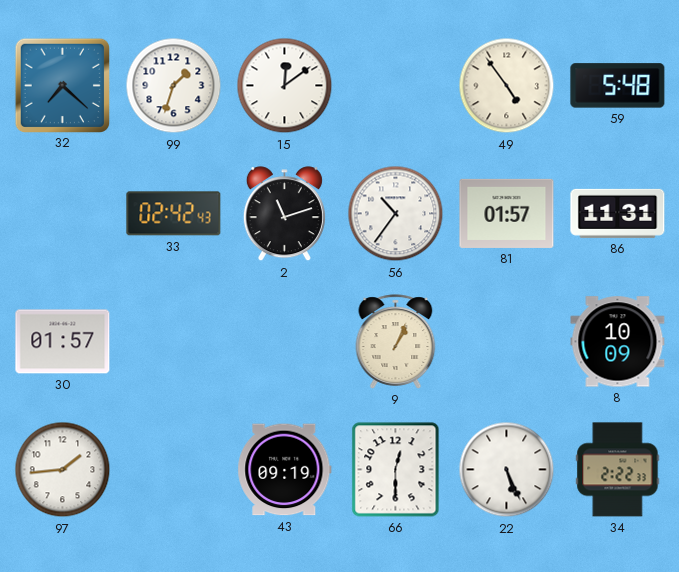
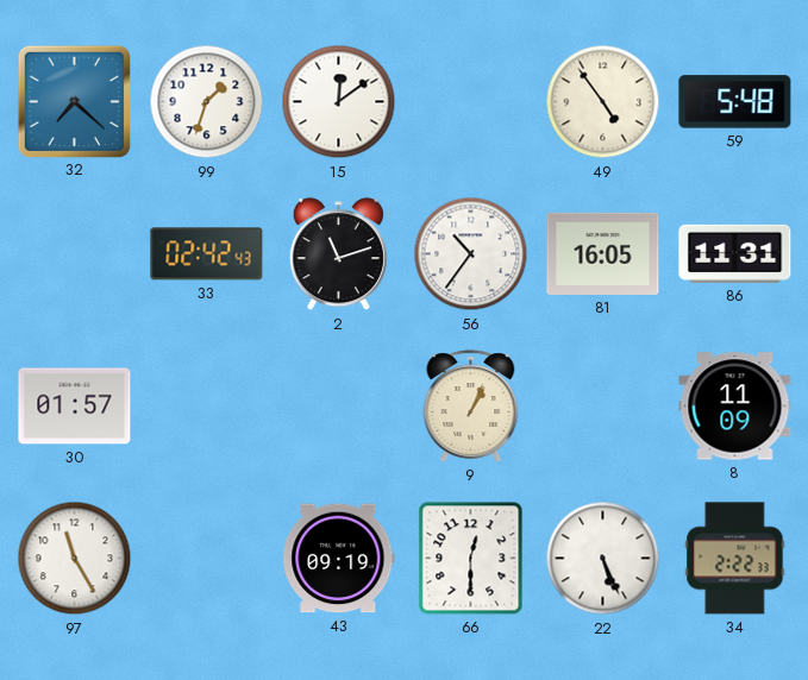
81: 01:57 -> 16:05
8: 10:09 -> 11:09
97: 1:44 -> 11:25
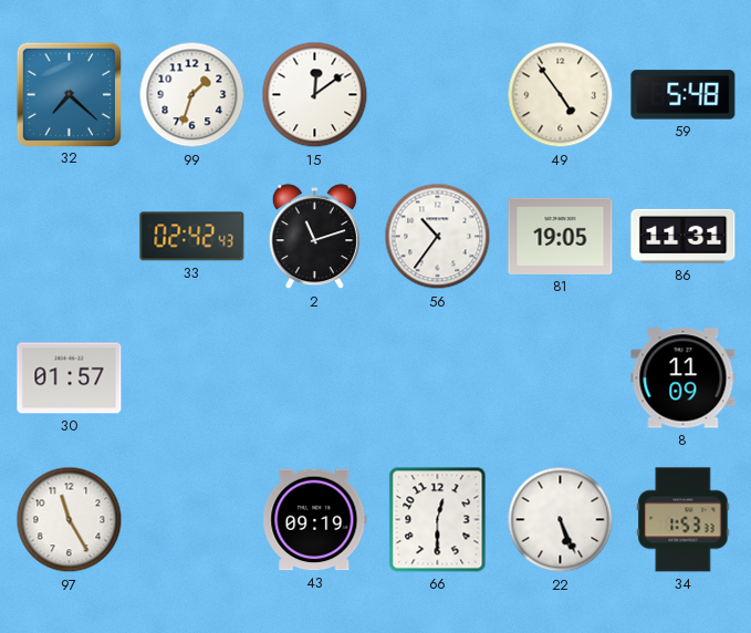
81: 16:05 -> 19:05
9: 1:04 -> none
34: 2:22 -> 1:53
